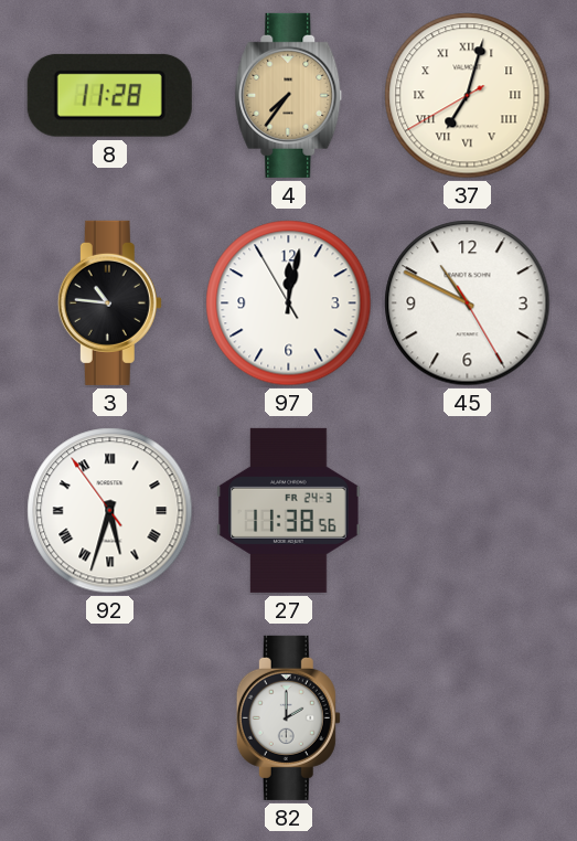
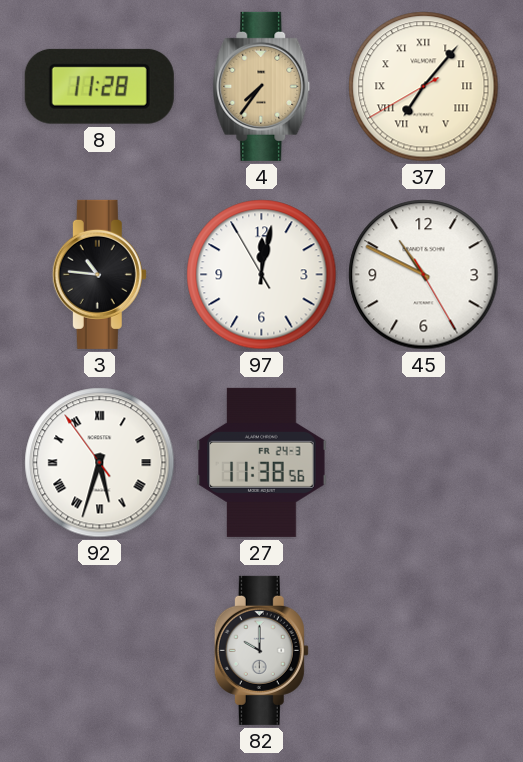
37: 7:02 -> 7:06
82: 2:00 -> 10:00
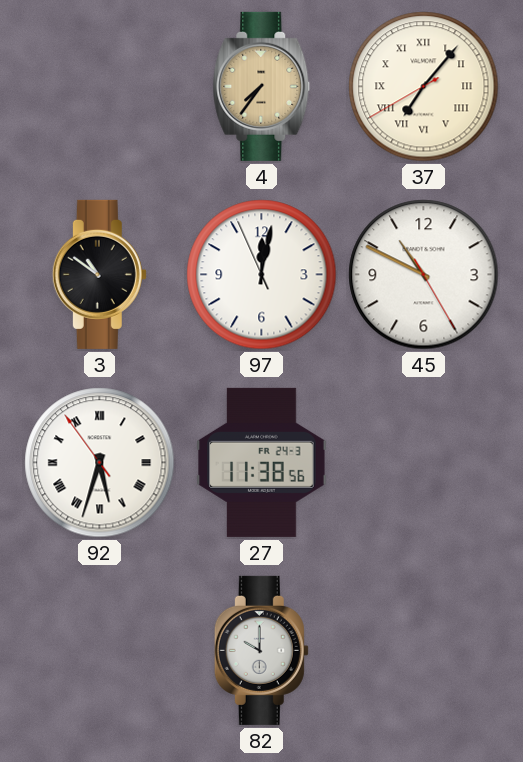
8: 11:28 -> none
3: 10:46 -> 10:51
97: 12:01:55 -> 12:01:56
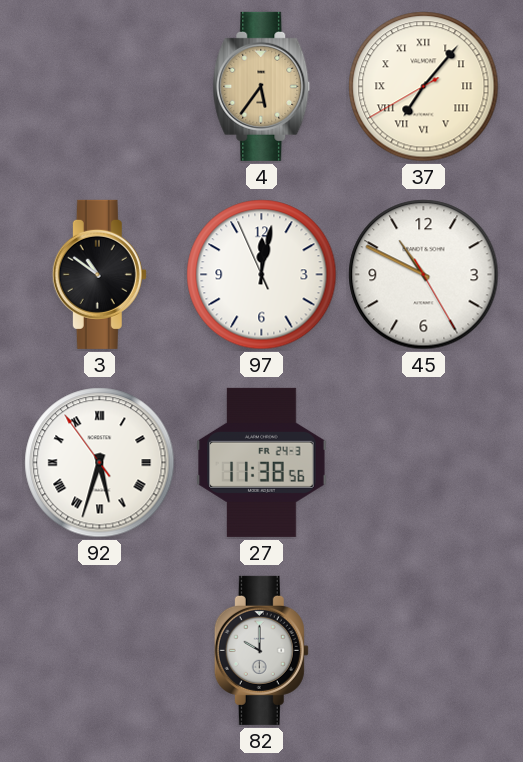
4: 7:36 -> 5:36
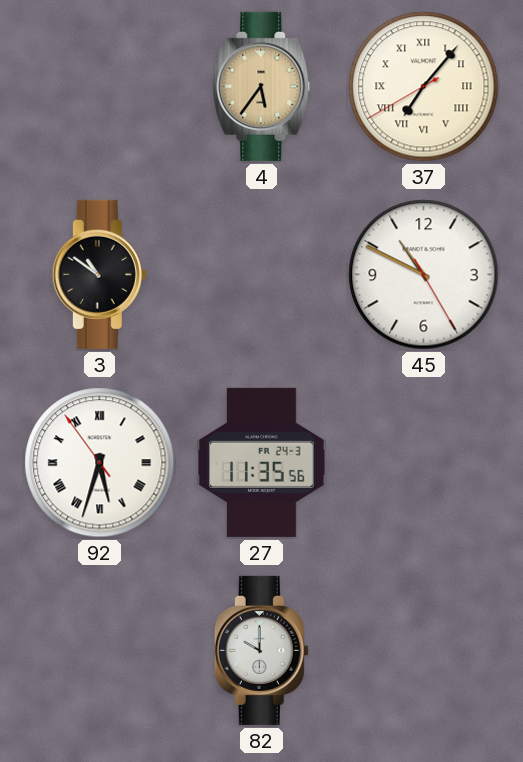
97: 12:01 -> none
27: 11:38 -> 11:35
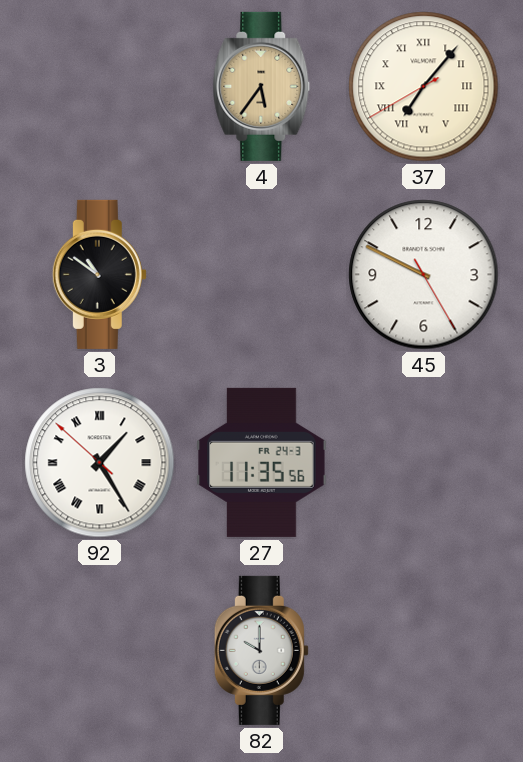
45: 10:49 -> 9:49
92: 5:32 -> 1:24
